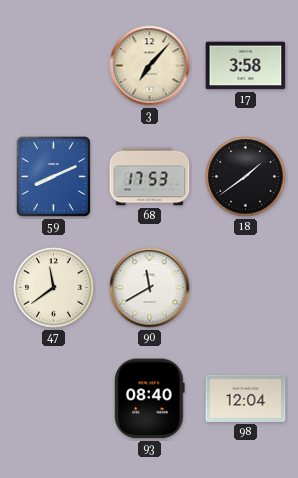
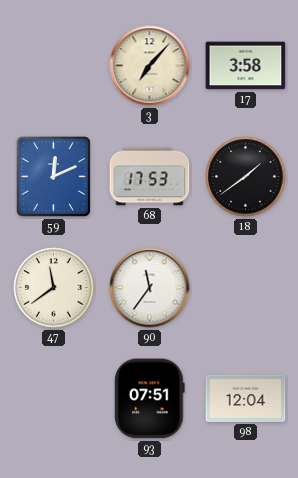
59: 8:11 -> 12:11
90: 11:40 -> 11:36
93: 08:40 -> 07:51
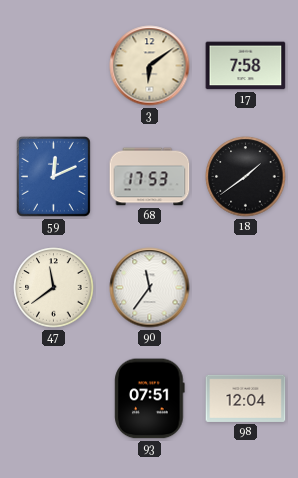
3: 7:07 -> 6:09
17: 3:58 -> 7:58
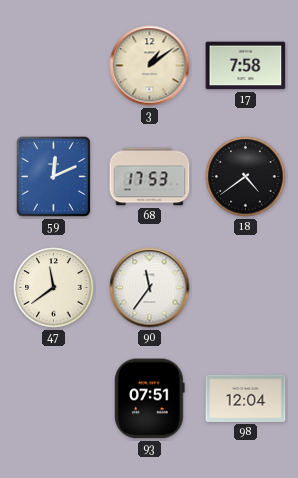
3: 6:09 -> 1:09
18: 1:39 -> 4:39
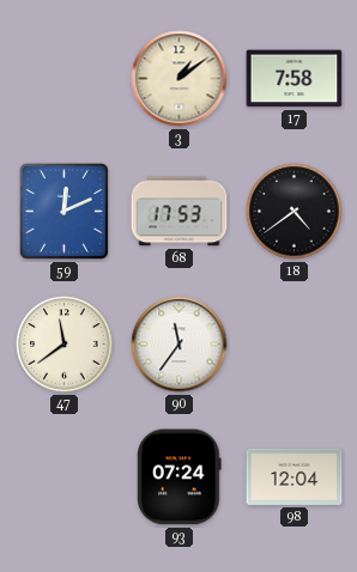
93: 07:51 -> 07:24
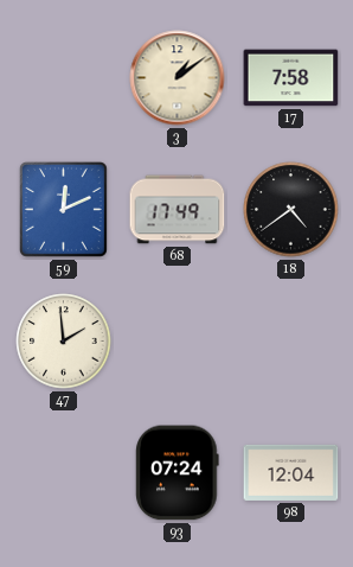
68: 17:53 -> 17:49
47: 11:39 -> 1:59
90: 11:36 -> none
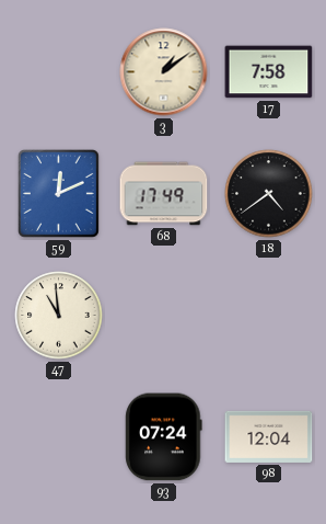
47: 1:59 -> 10:59
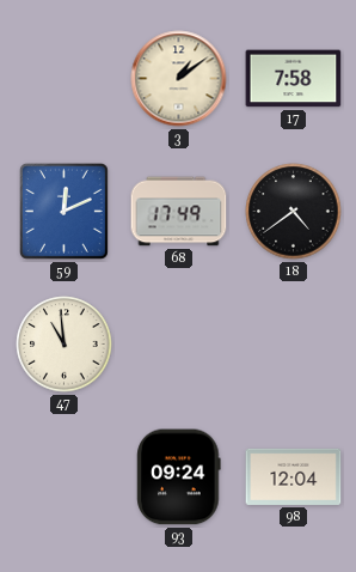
93: 07:24 -> 09:24
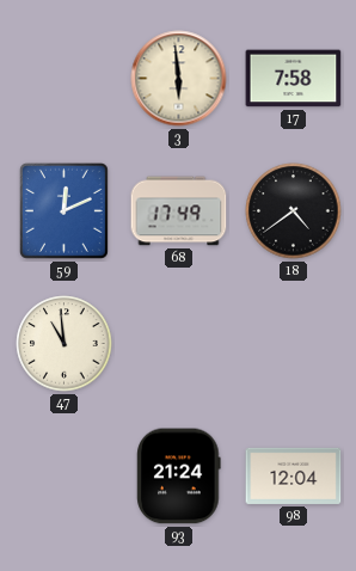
3: 1:09 -> 5:59
93: 09:24 -> 21:24
